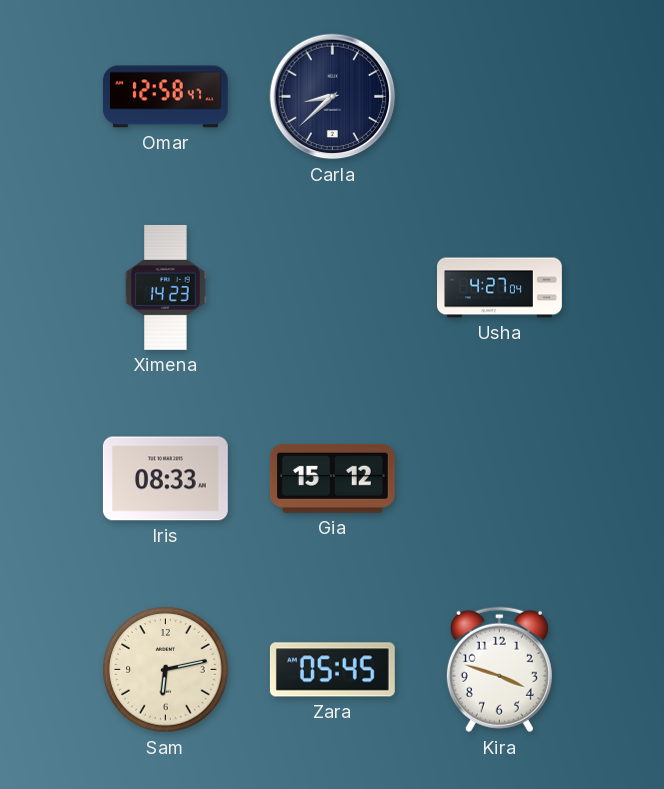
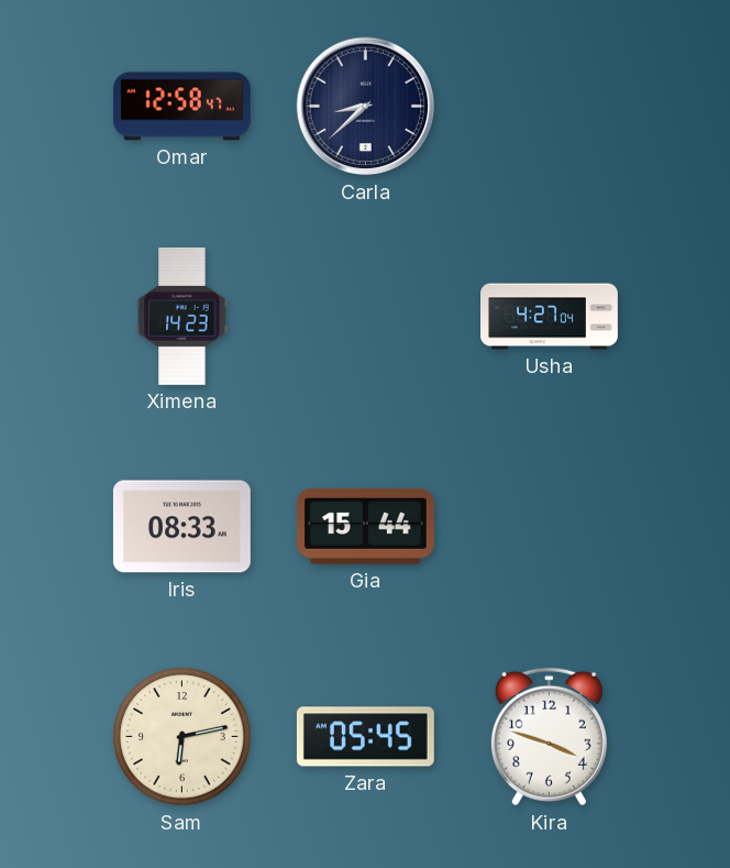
Gia: 15:12 -> 15:44
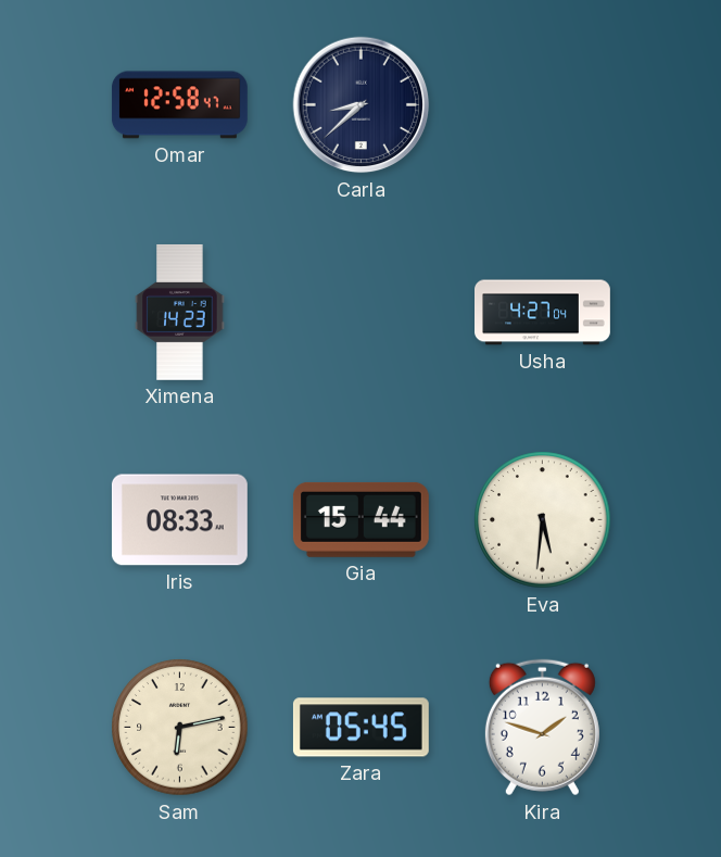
Eva: none -> 5:31
Kira: 3:48 -> 1:48
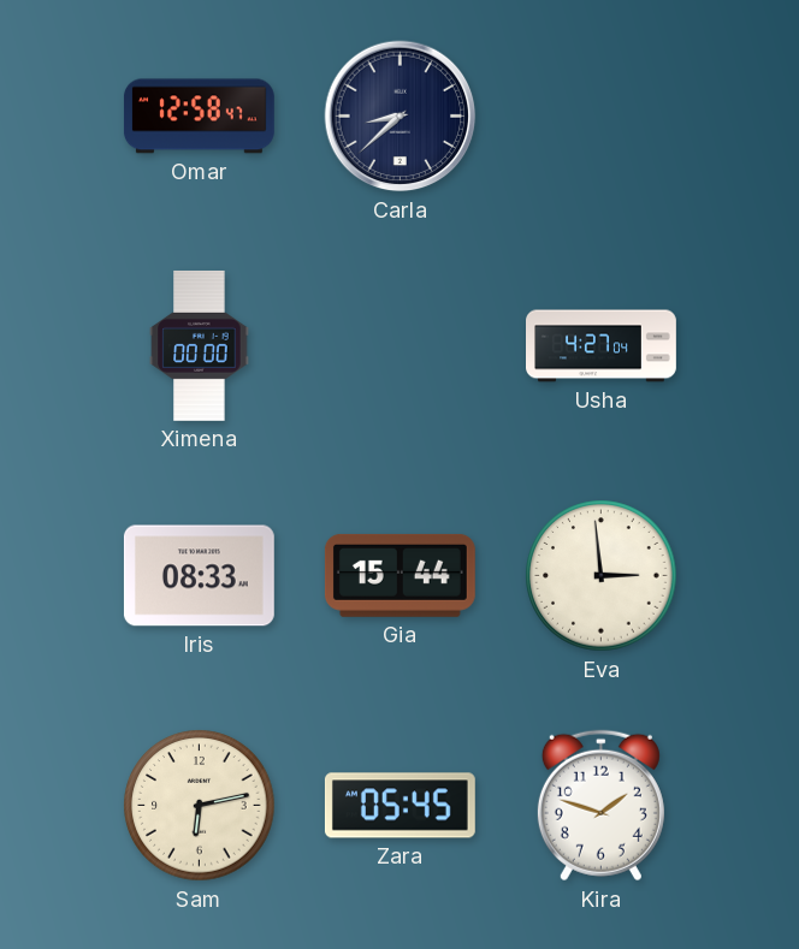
Ximena: 14:23 -> 00:00
Eva: 5:31 -> 2:59
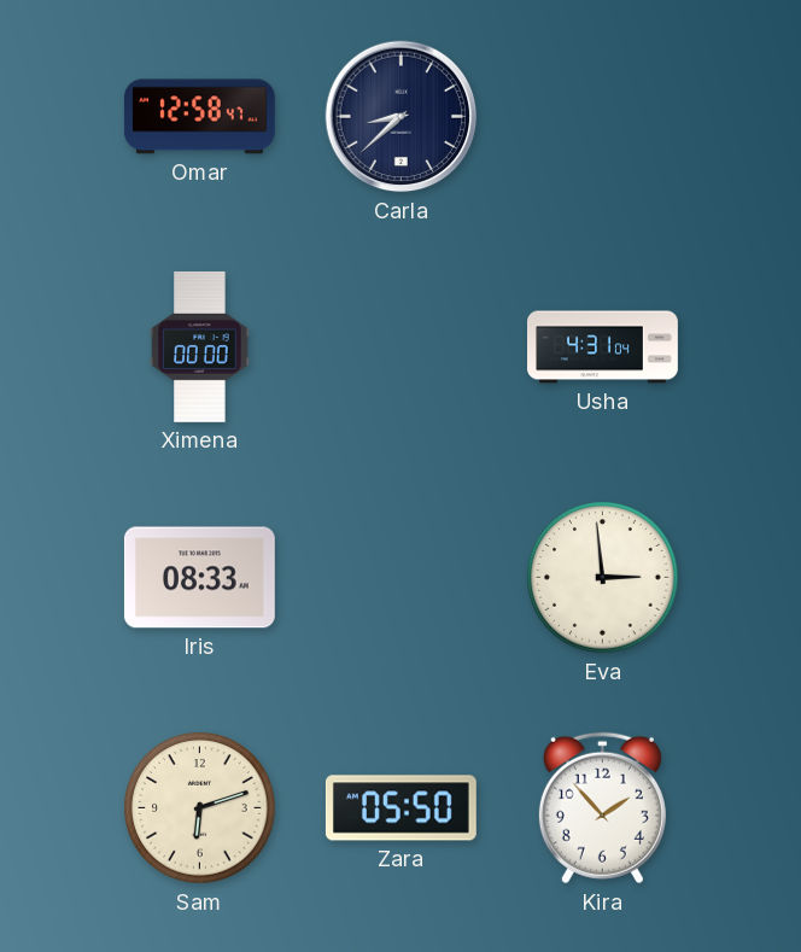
Usha: 4:27 -> 4:31
Gia: 15:44 -> none
Sam: 6:13 -> 6:12
Zara: 05:45 -> 05:50
Kira: 1:48 -> 1:53
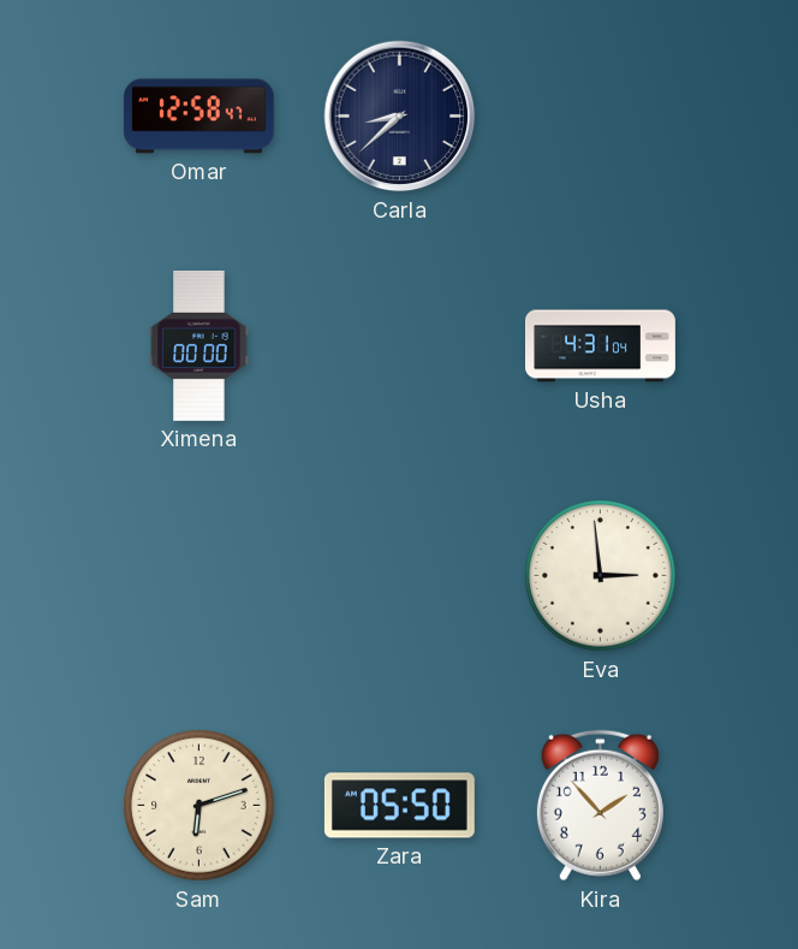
Iris: 08:33 -> none
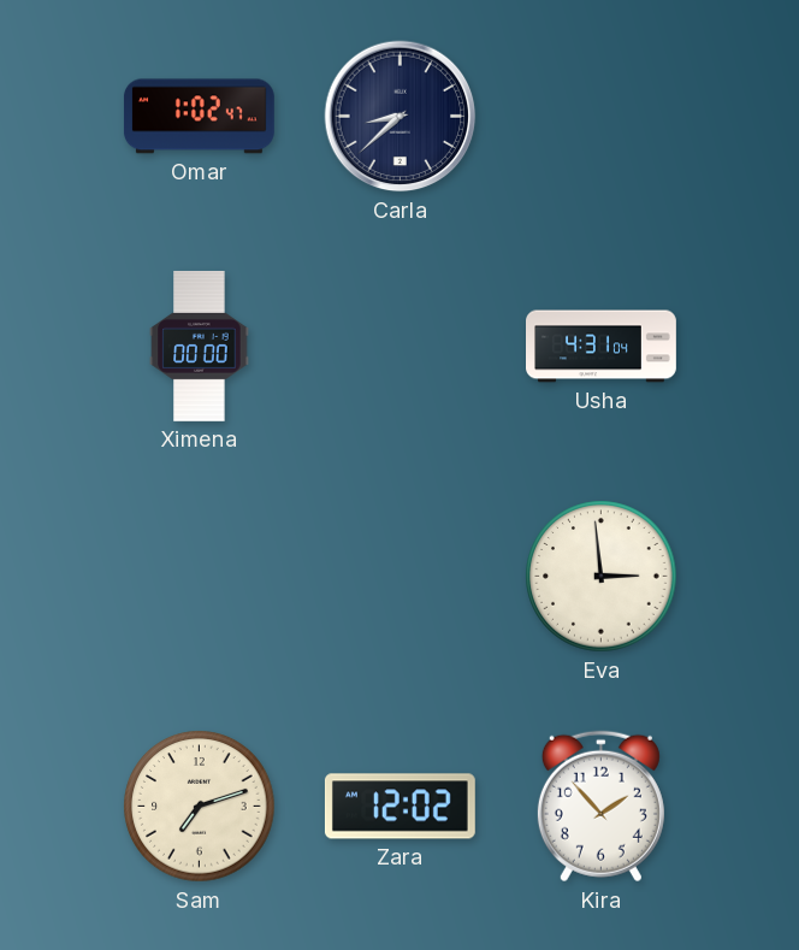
Omar: 12:58 -> 1:02
Sam: 6:12 -> 7:12
Zara: 05:50 -> 12:02
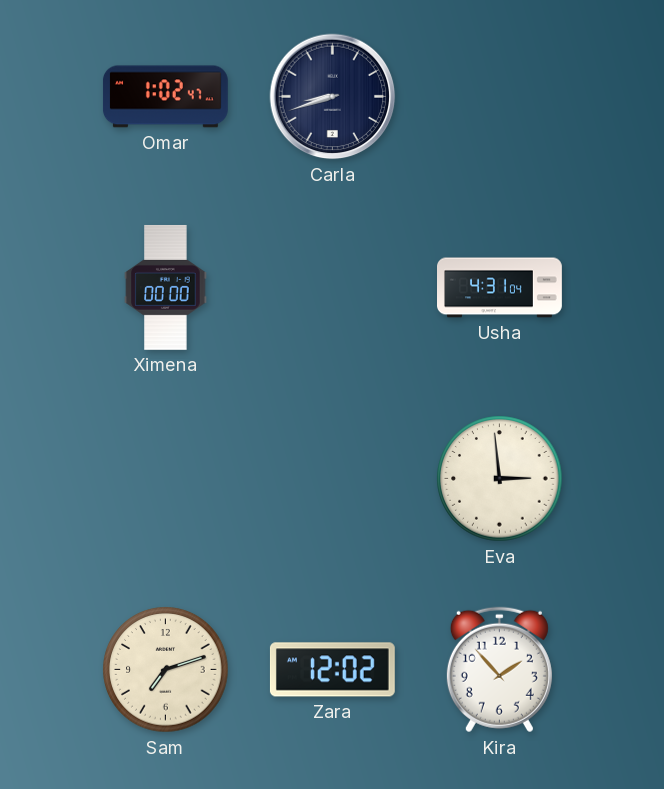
Carla: 8:38 -> 8:42
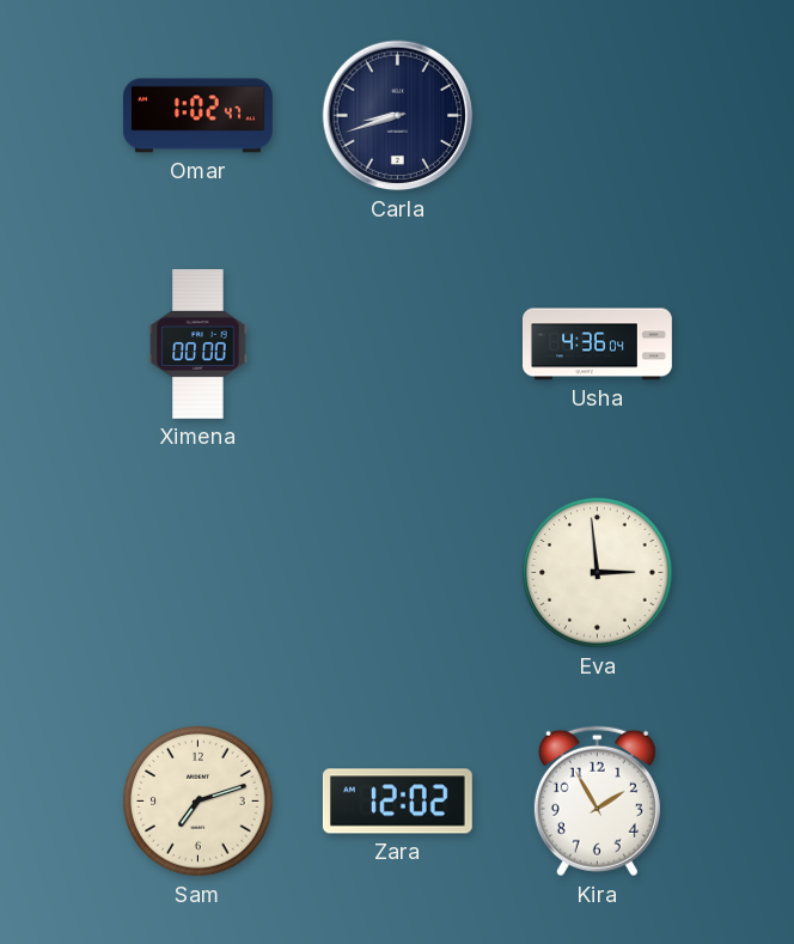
Usha: 4:31 -> 4:36
Kira: 1:53 -> 1:55
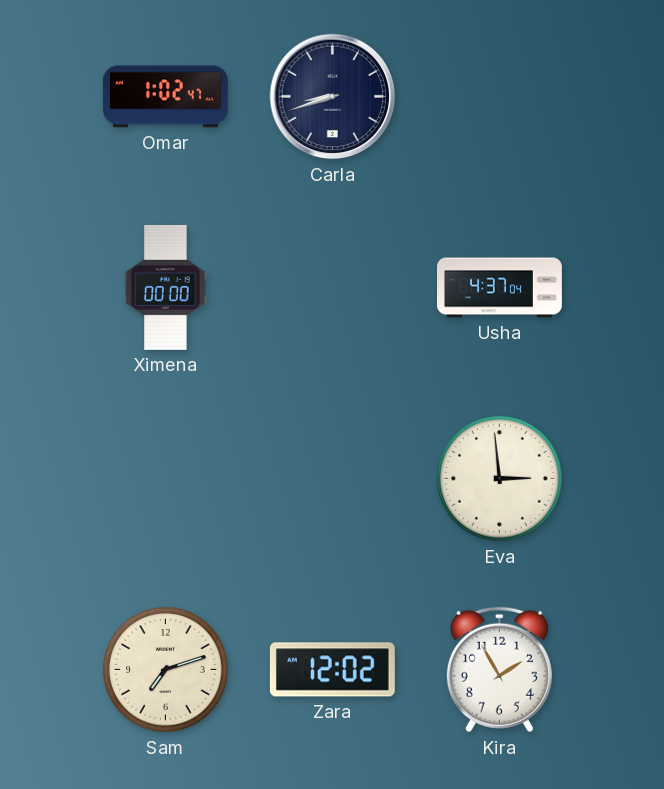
Usha: 4:36 -> 4:37
